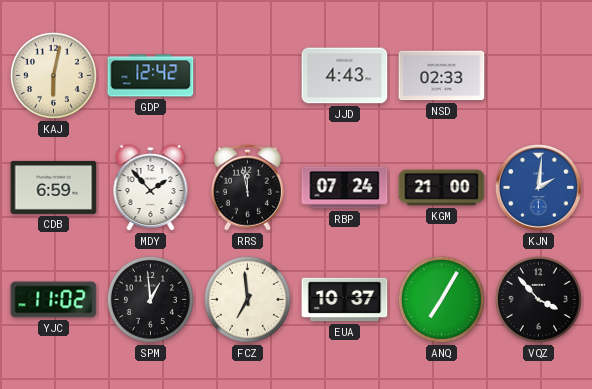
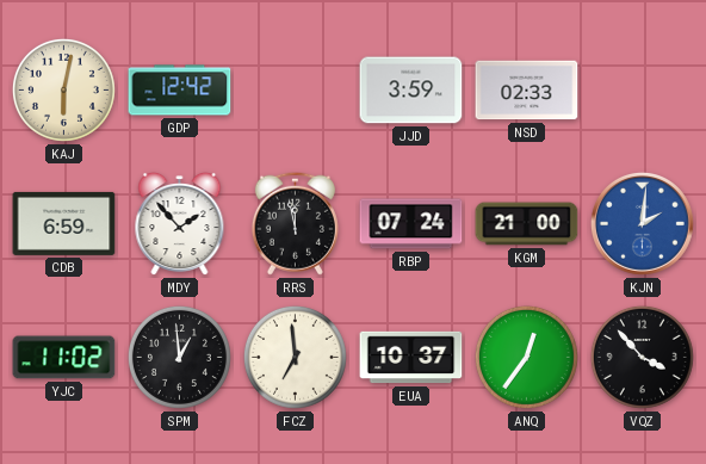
JJD: 4:43 -> 3:59
ANQ: 7:05 -> 12:36
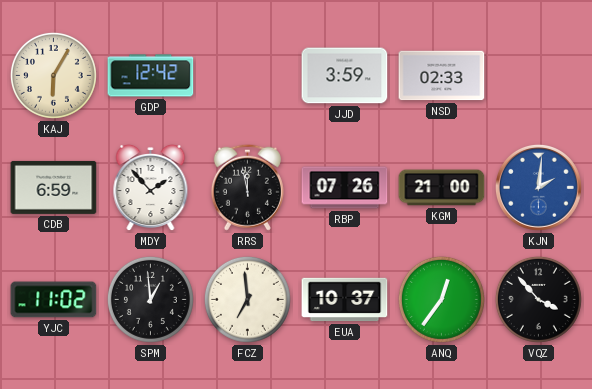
KAJ: 6:02 -> 6:05
RBP: 07:24 -> 07:26
